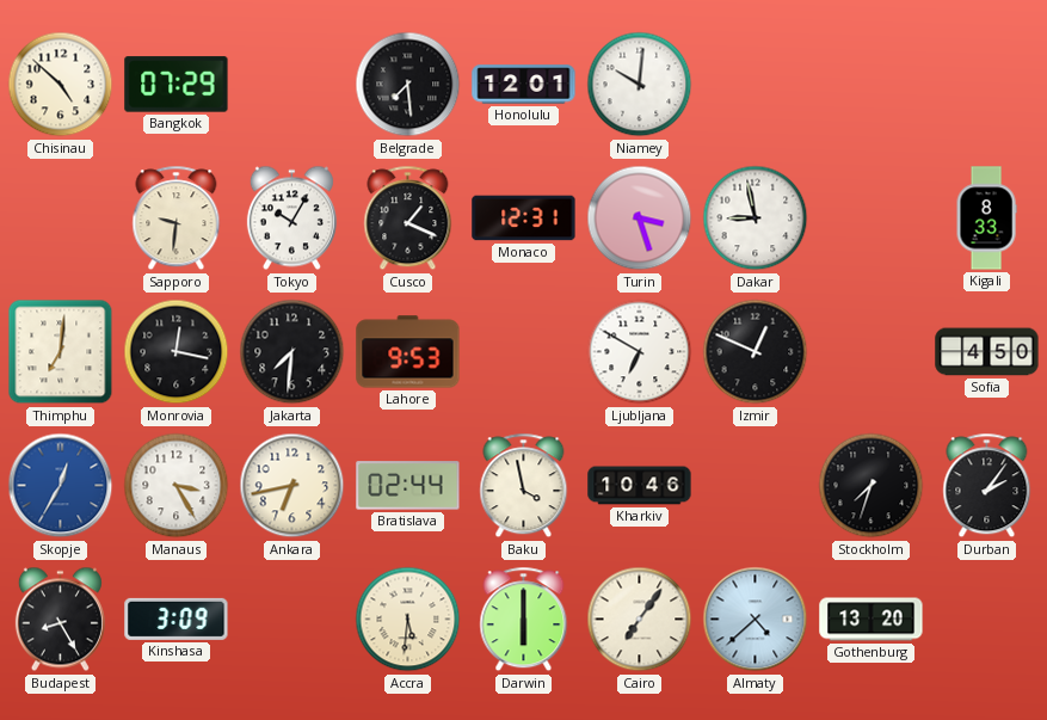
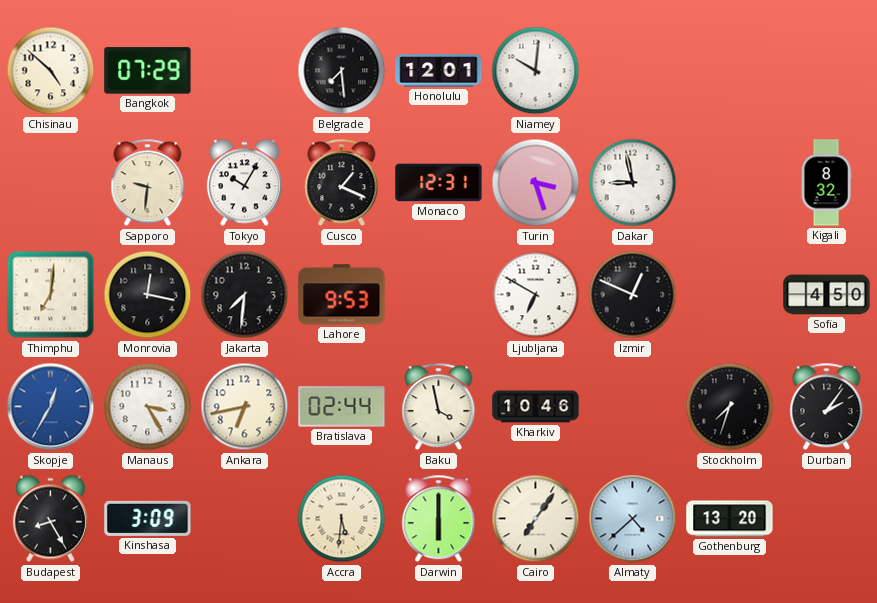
Kigali: 8:33 -> 8:32
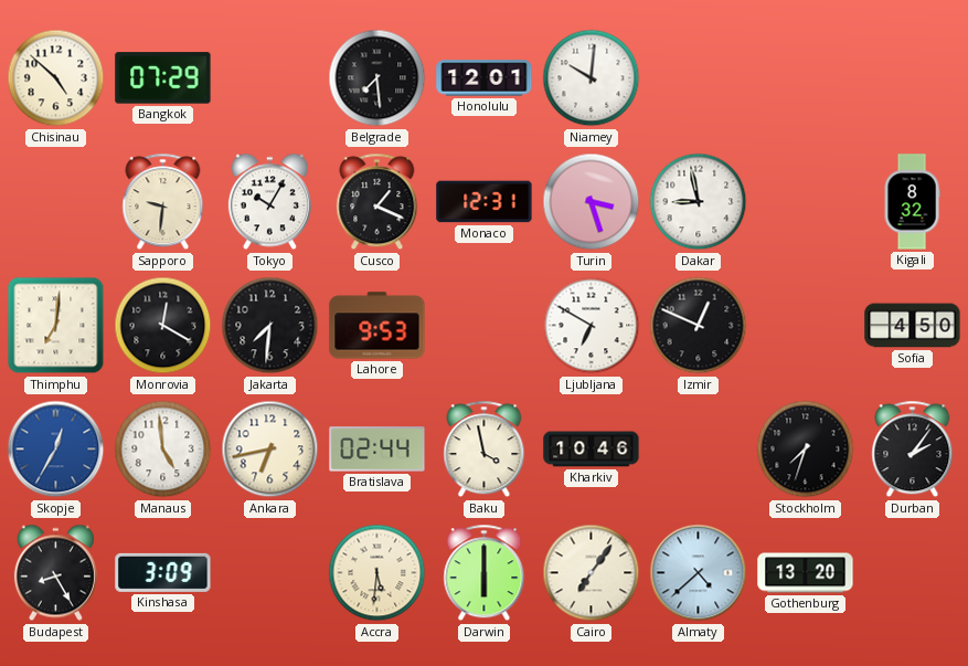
Monrovia: 12:17 -> 12:20
Manaus: 3:25 -> 4:59
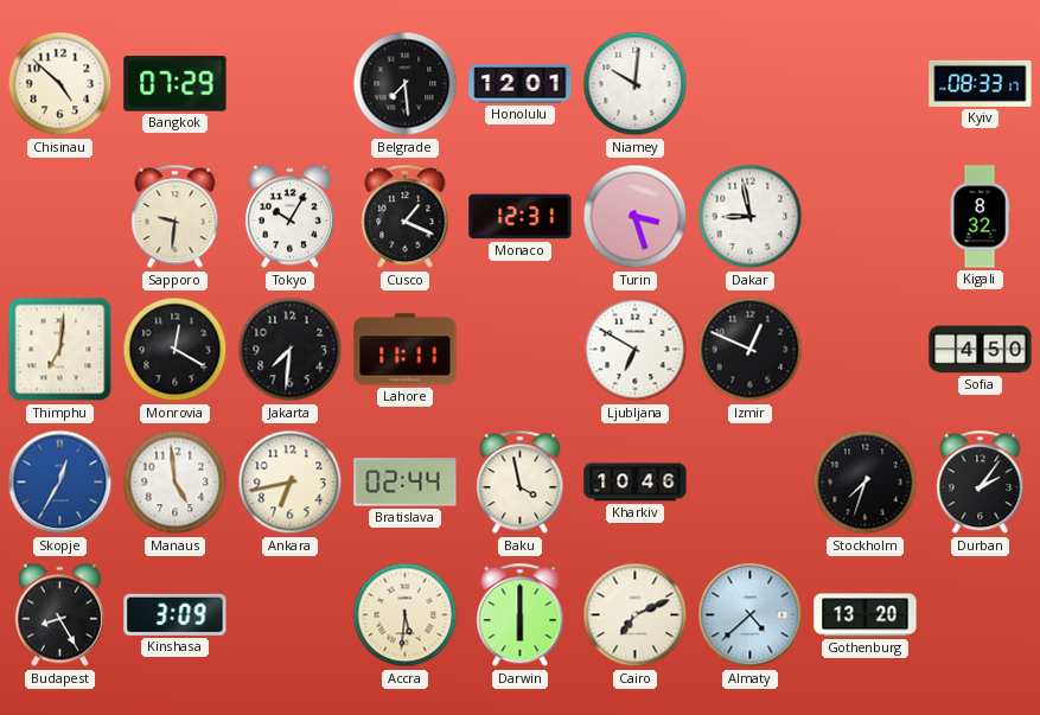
Kyiv: none -> 08:33
Lahore: 9:53 -> 11:11
Cairo: 7:06 -> 7:11
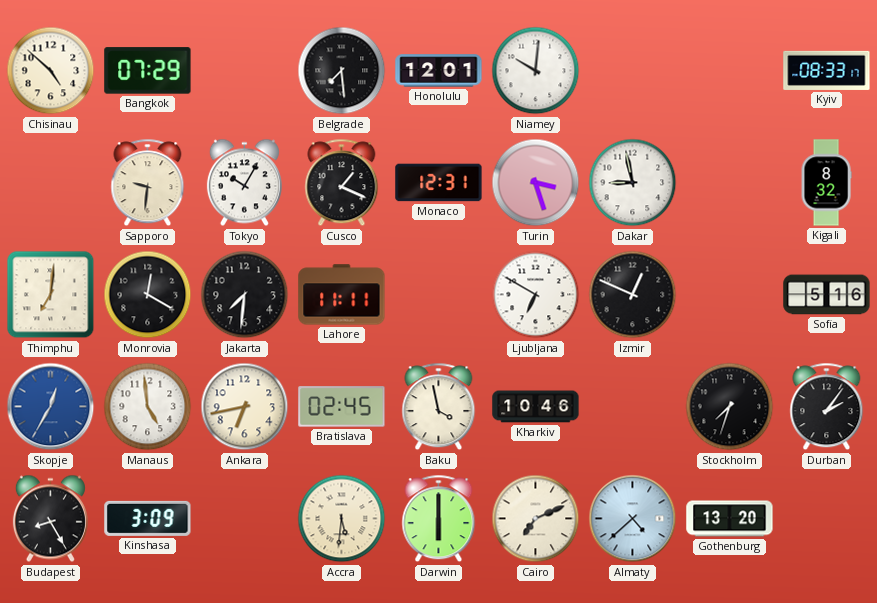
Sofia: 4:50 -> 5:16
Bratislava: 02:44 -> 02:45
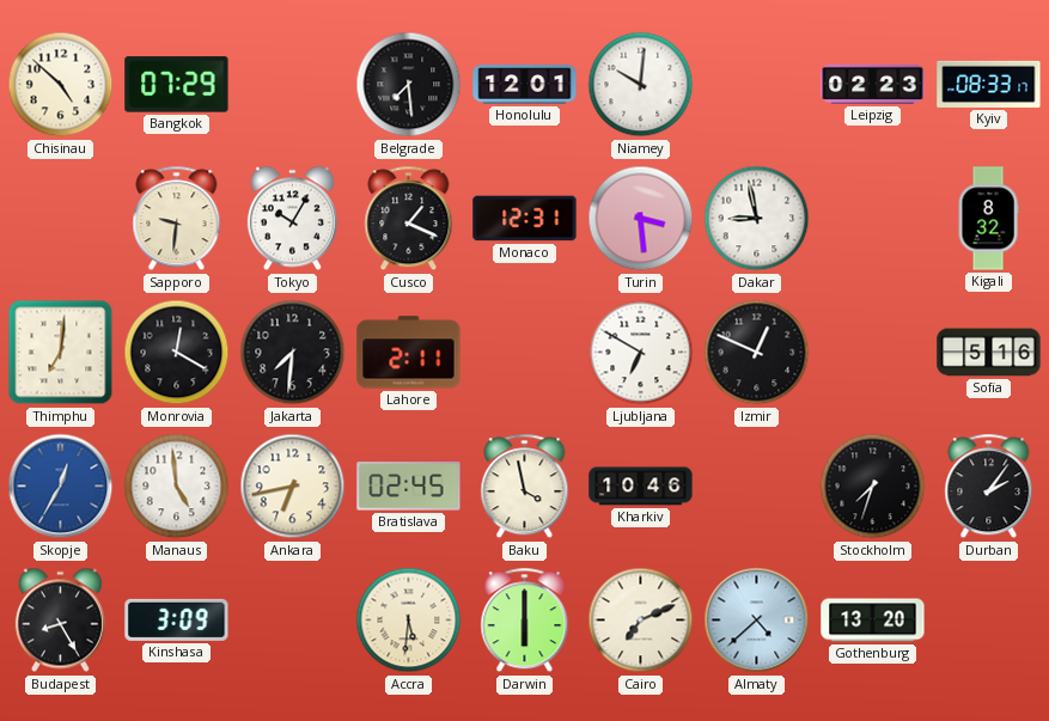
Leipzig: none -> 02:23
Turin: 3:27 -> 3:29
Lahore: 11:11 -> 2:11
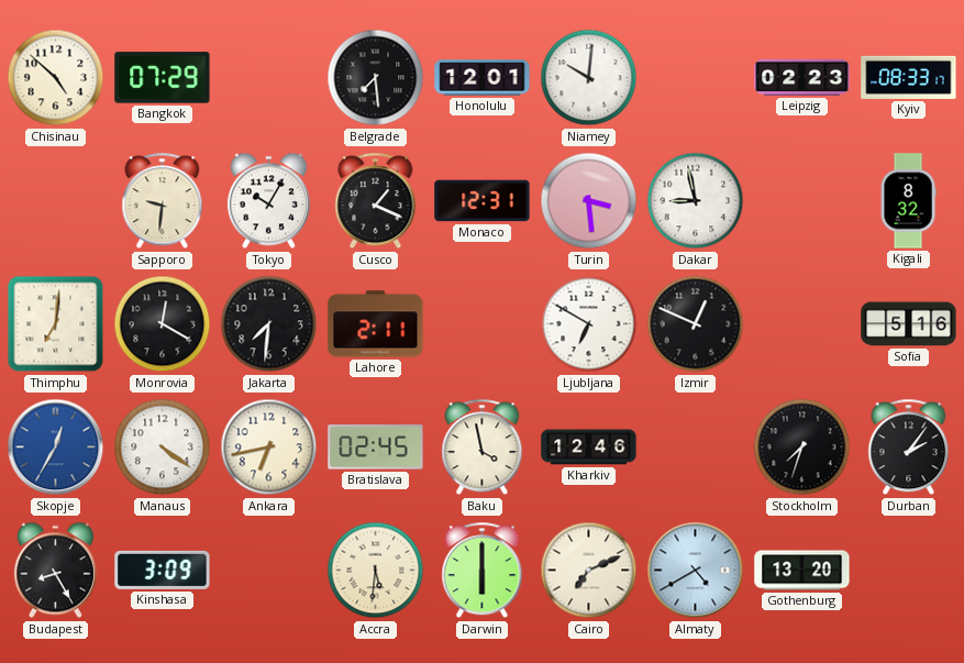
Manaus: 4:59 -> 4:21
Kharkiv: 10:46 -> 12:46
Almaty: 4:38 -> 4:40
